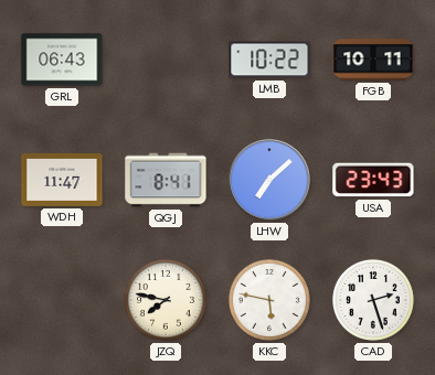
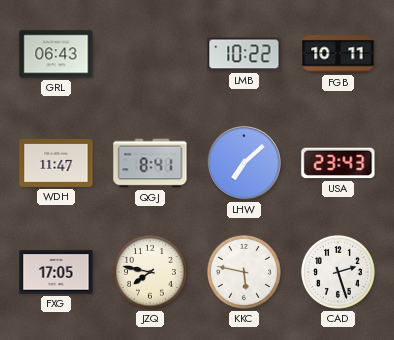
FXG: none -> 17:05
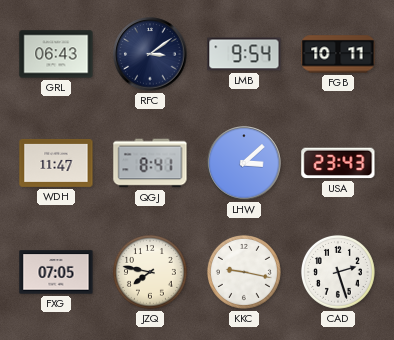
RFC: none -> 3:09
LMB: 10:22 -> 9:54
LHW: 7:08 -> 3:08
FXG: 17:05 -> 07:05
KKC: 5:47 -> 9:17
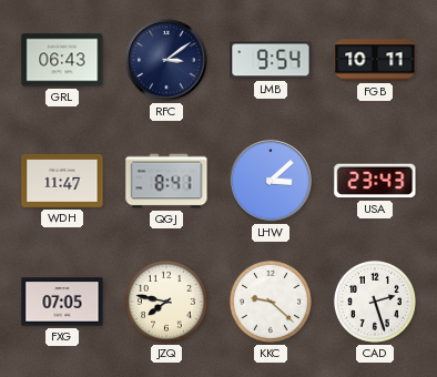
KKC: 9:17 -> 9:22
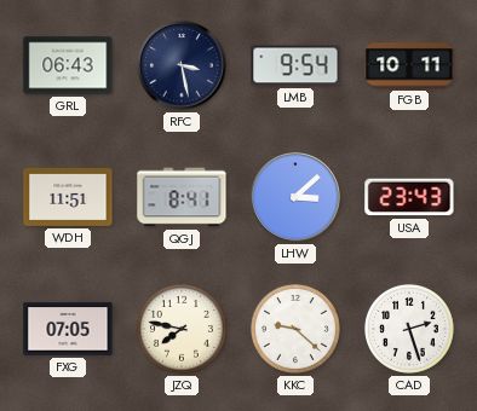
RFC: 3:09 -> 3:28
WDH: 11:47 -> 11:51
